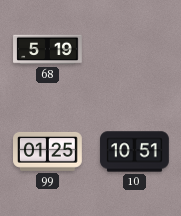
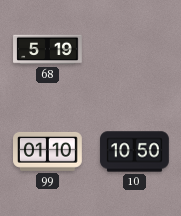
99: 01:25 -> 01:10
10: 10:51 -> 10:50
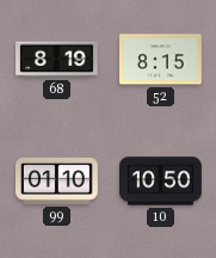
68: 5:19 -> 8:19
52: none -> 8:15
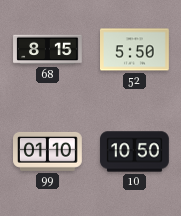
68: 8:19 -> 8:15
52: 8:15 -> 5:50
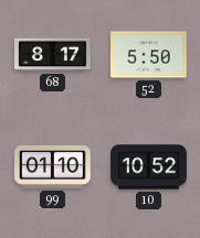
68: 8:15 -> 8:17
10: 10:50 -> 10:52
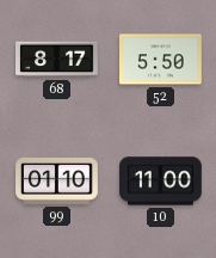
10: 10:52 -> 11:00
